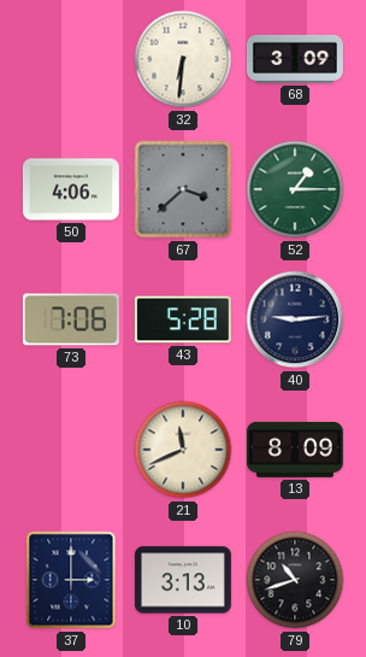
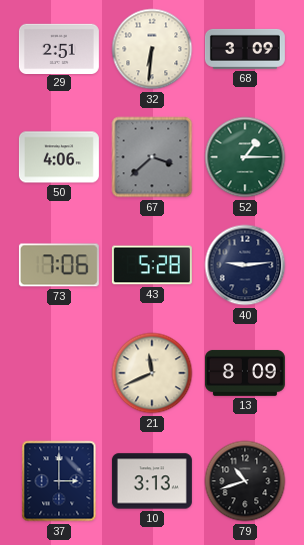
29: none -> 2:51
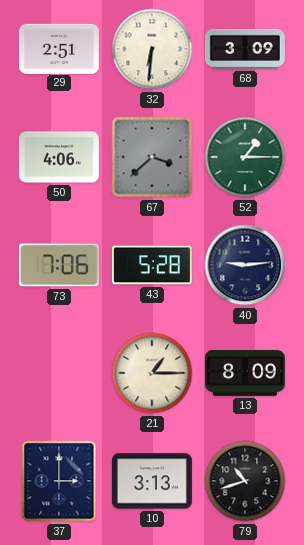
21: 11:41 -> 1:15
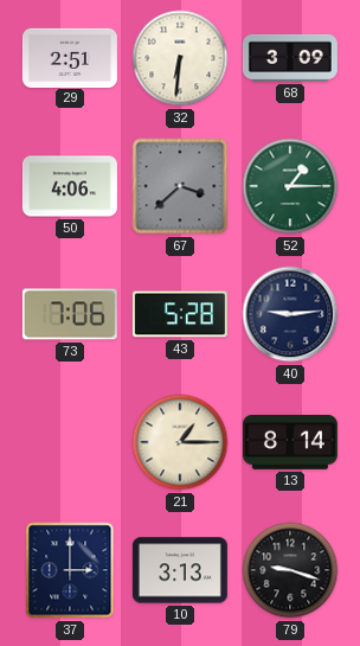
13: 8:09 -> 8:14
79: 10:42 -> 9:18
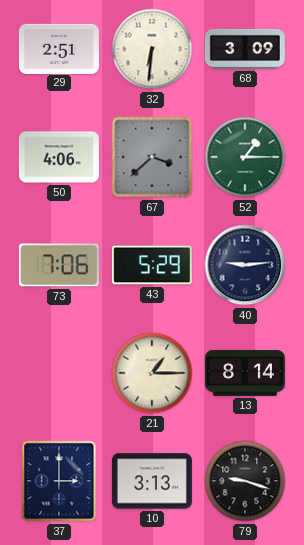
43: 5:28 -> 5:29
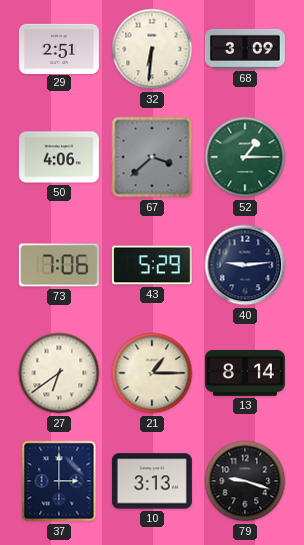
27: none -> 6:39
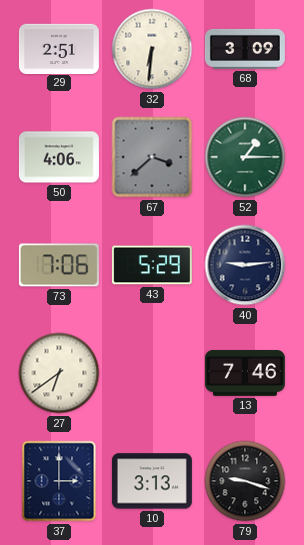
21: 1:15 -> none
13: 8:14 -> 7:46
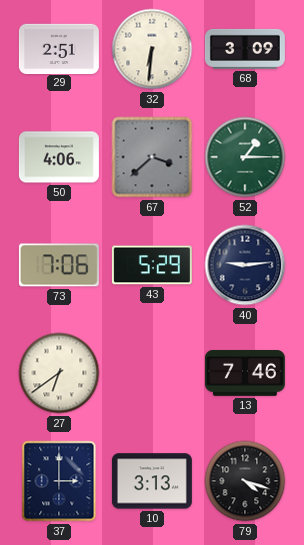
79: 9:18 -> 4:18
